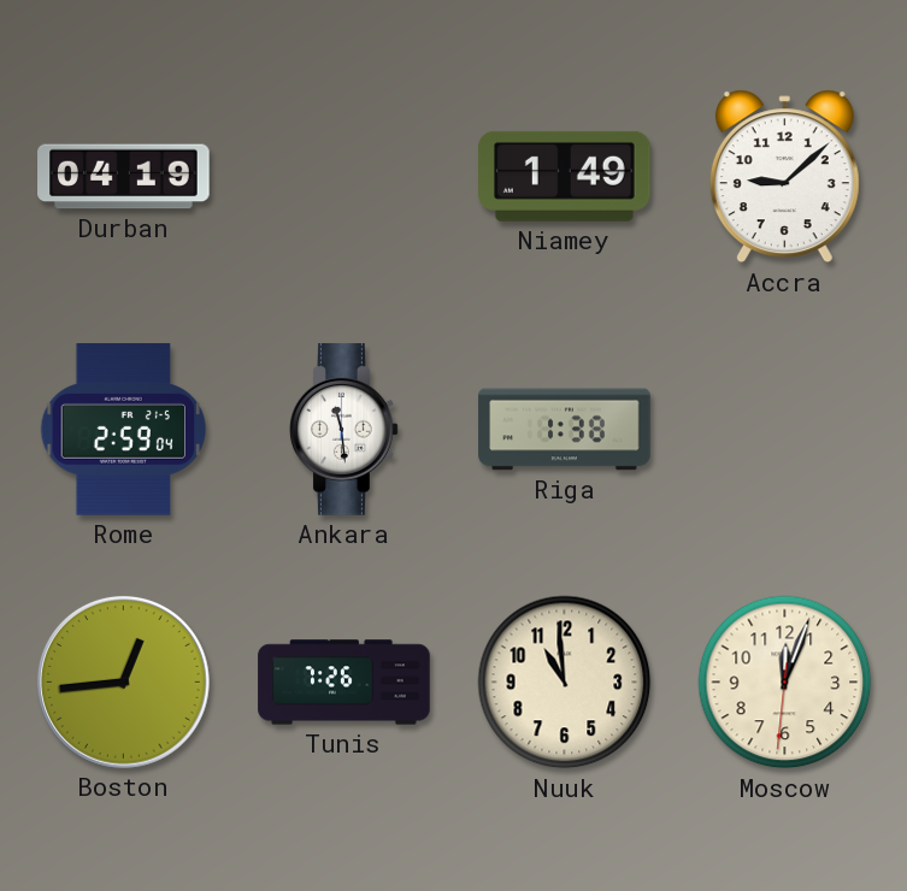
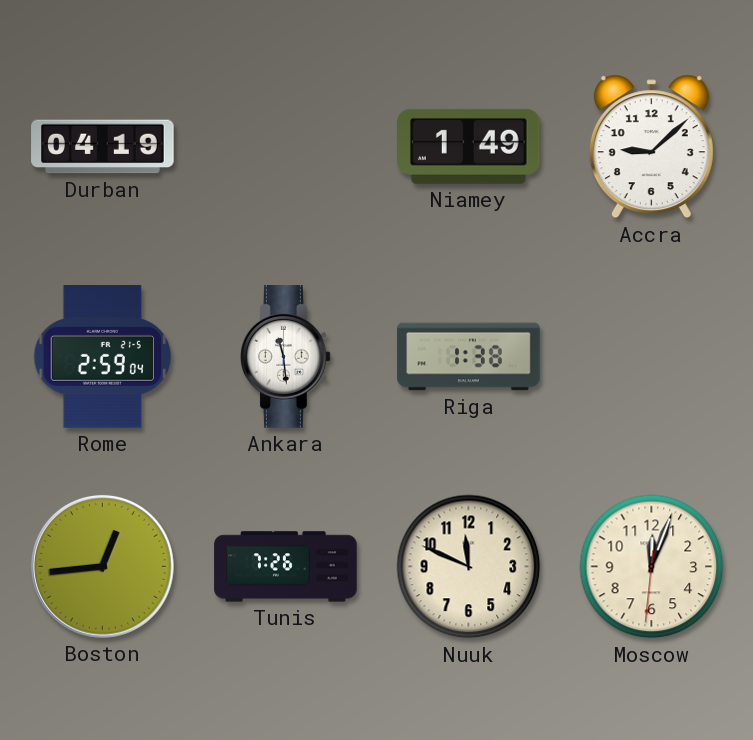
Nuuk: 10:59 -> 11:49
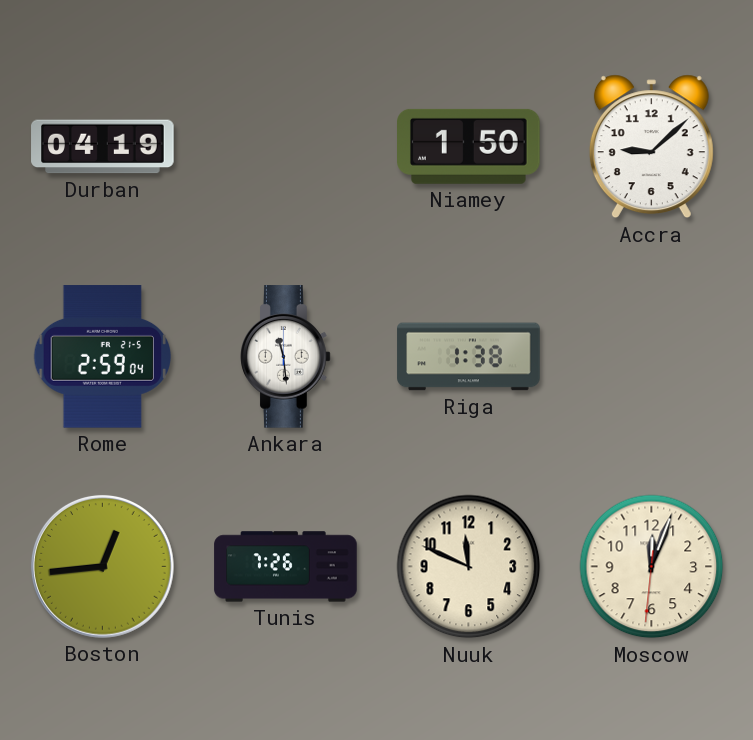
Niamey: 1:49 -> 1:50
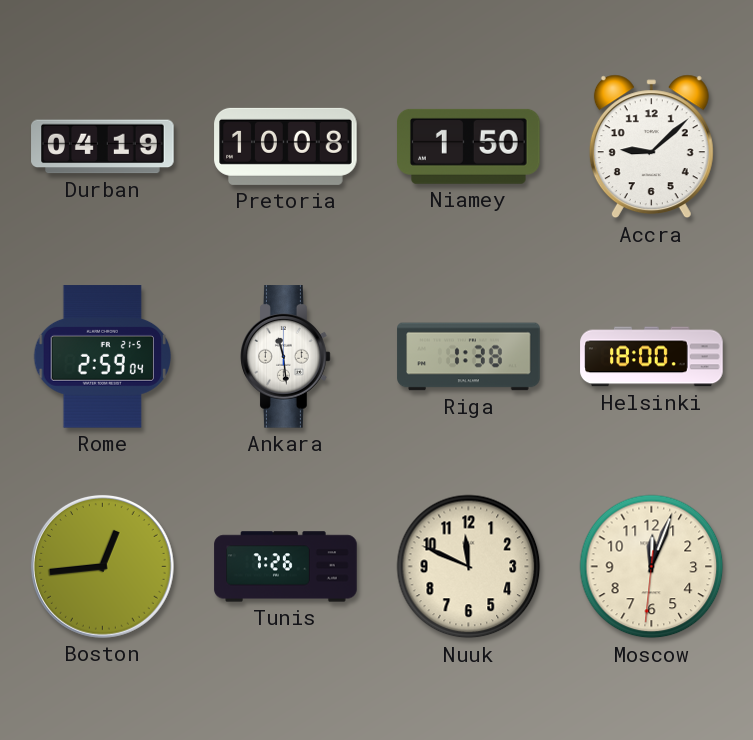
Pretoria: none -> 10:08
Helsinki: none -> 18:00
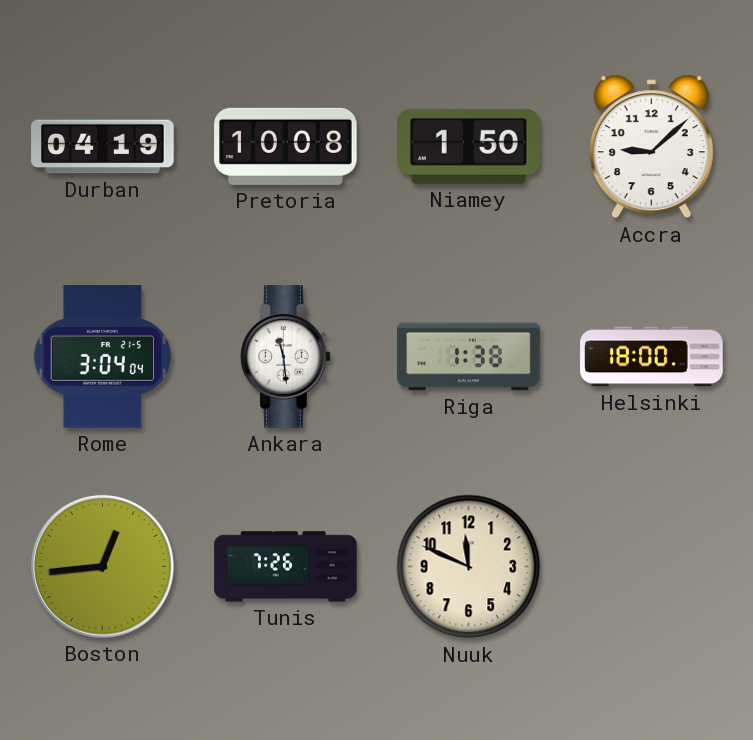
Rome: 2:59 -> 3:04
Moscow: 12:03 -> none
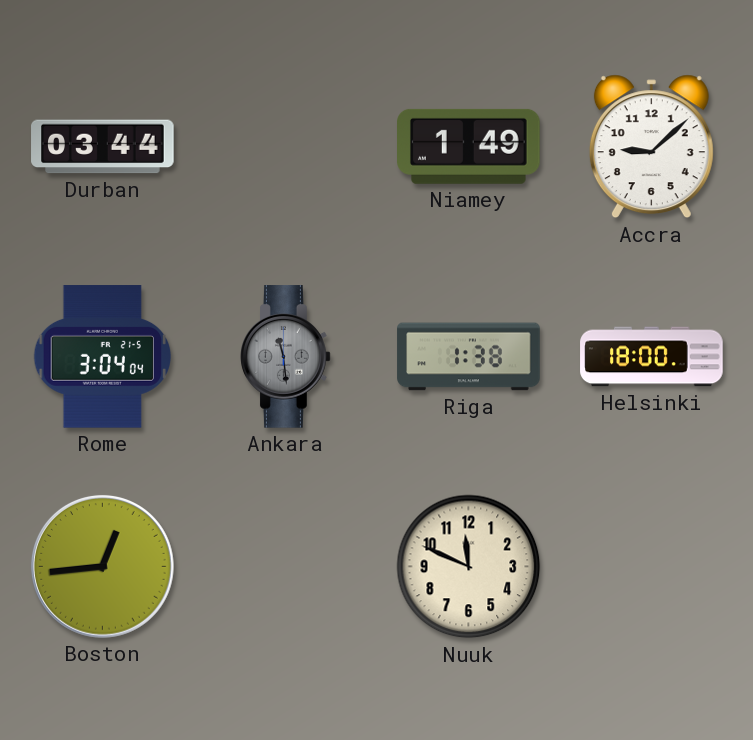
Durban: 04:19 -> 03:44
Pretoria: 10:08 -> none
Niamey: 1:50 -> 1:49
Ankara dial: white -> grey
Tunis: 7:26 -> none
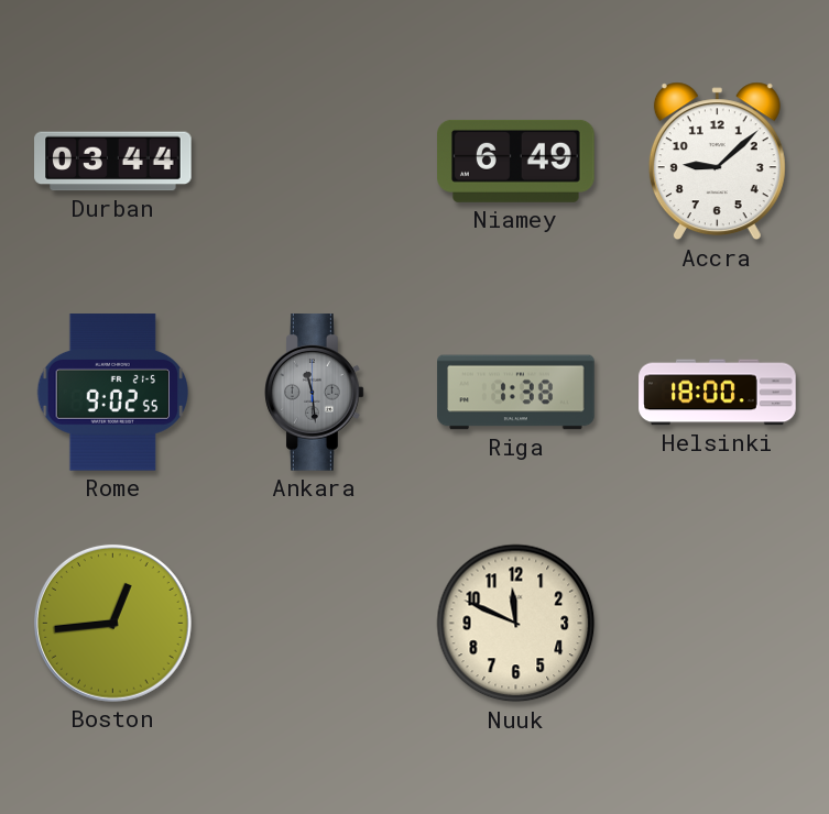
Niamey: 1:49 -> 6:49
Rome: 3:04 -> 9:02
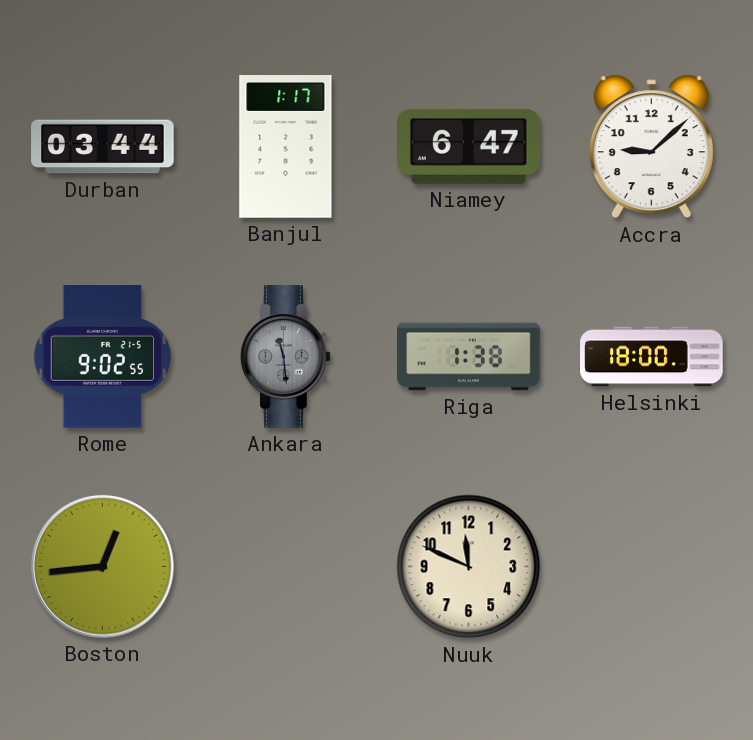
Banjul: none -> 1:17
Niamey: 6:49 -> 6:47
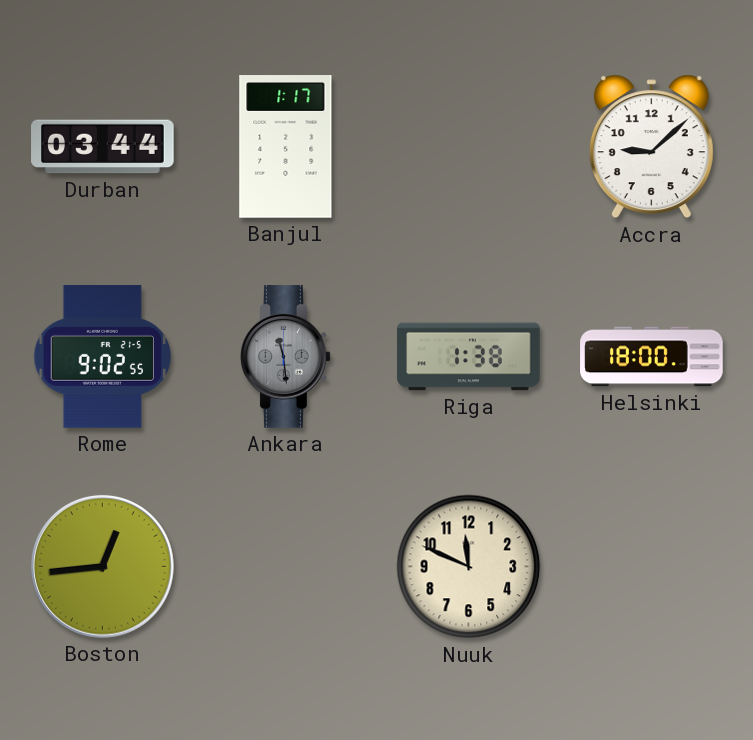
Niamey: 6:47 -> none
